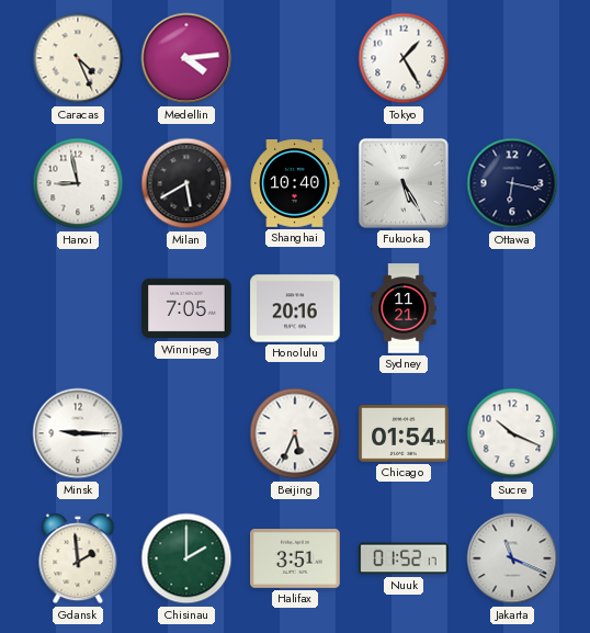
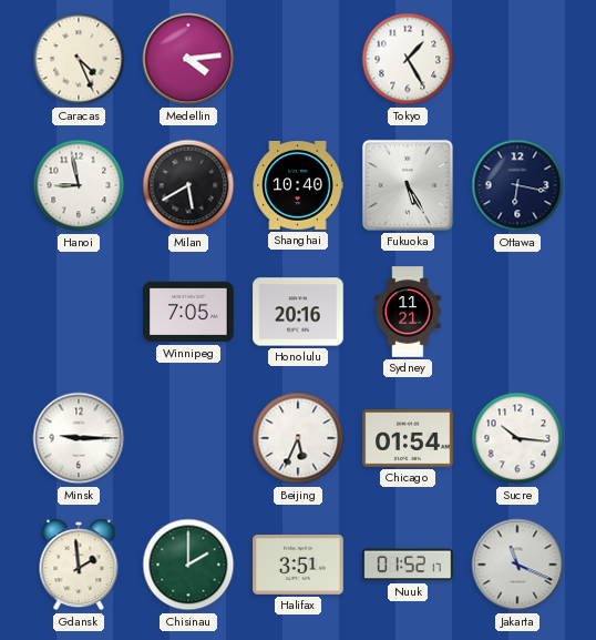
Sucre: 10:19 -> 10:16
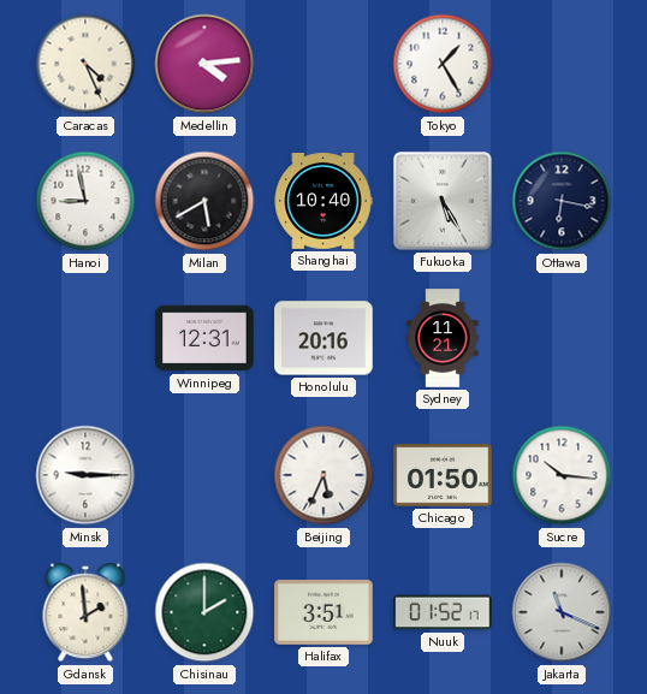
Winnipeg: 7:05 -> 12:31
Chicago: 01:54 -> 01:50
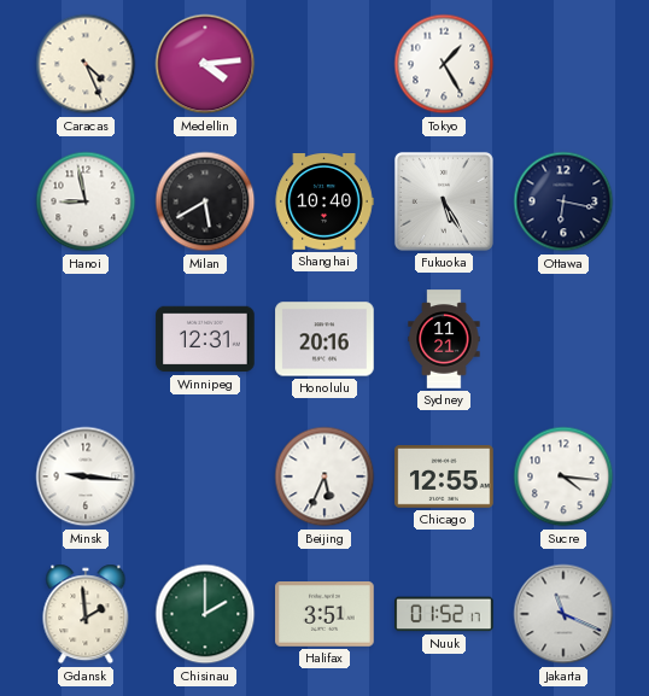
Minsk: 9:15 -> 9:16
Chicago: 01:50 -> 12:55
Sucre: 10:16 -> 4:16
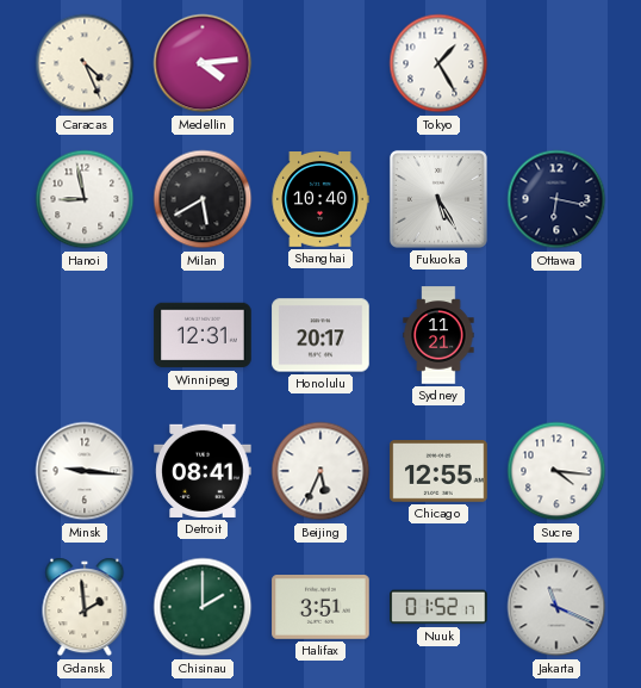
Honolulu: 20:16 -> 20:17
Detroit: none -> 08:41
